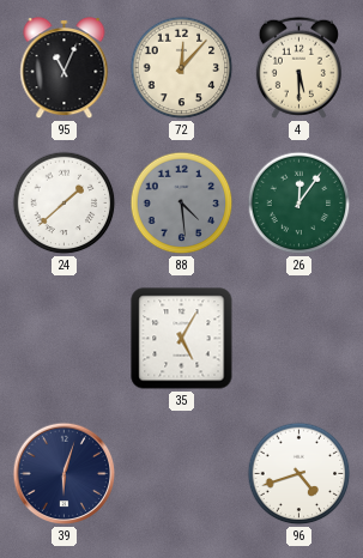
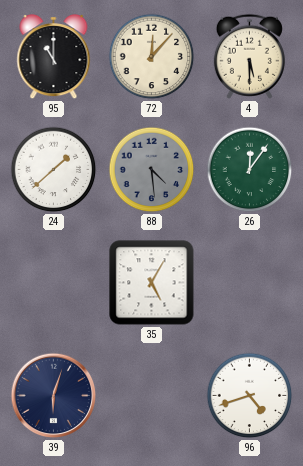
95: 11:04 -> 11:00
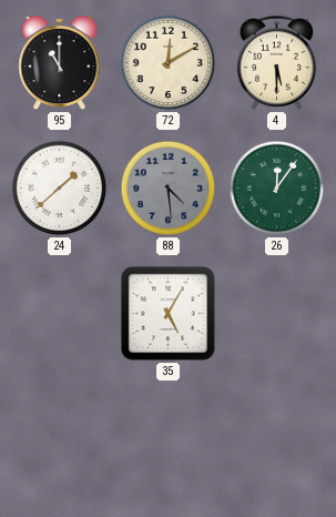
72: 12:07 -> 12:10
39: 6:03 -> none
96: 4:42 -> none
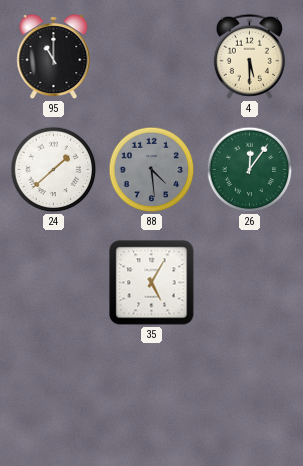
72: 12:10 -> none
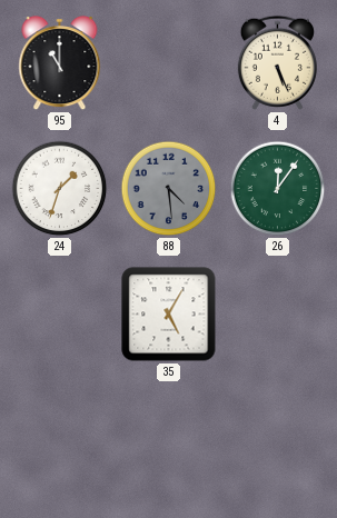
4: 5:30 -> 5:26
24: 1:38 -> 1:33
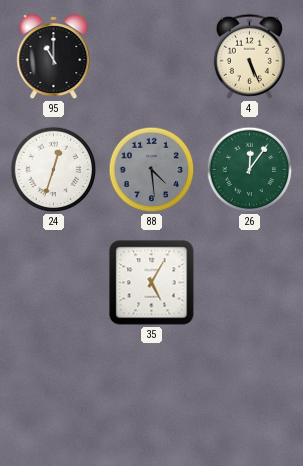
24: 1:33 -> 12:33
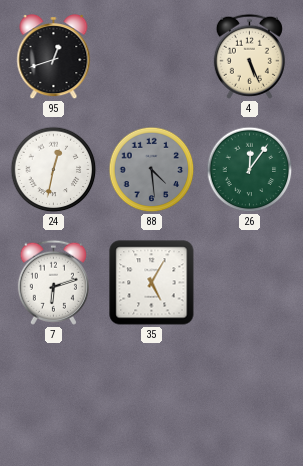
95: 11:00 -> 12:42
24: 12:33 -> 12:32
7: none -> 6:12
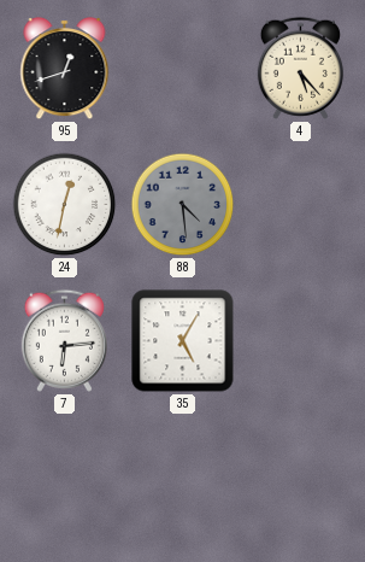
4: 5:26 -> 5:23
26: 12:06 -> none
7: 6:12 -> 6:14
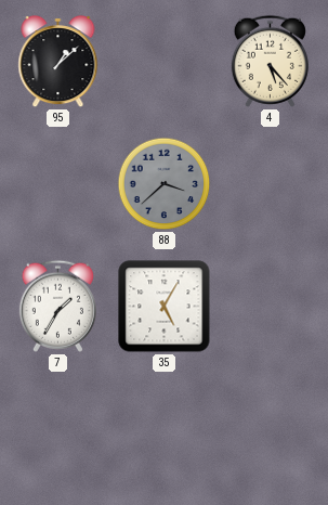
95: 12:42 -> 1:08
24: 12:32 -> none
88: 4:29 -> 3:38
7: 6:14 -> 1:35
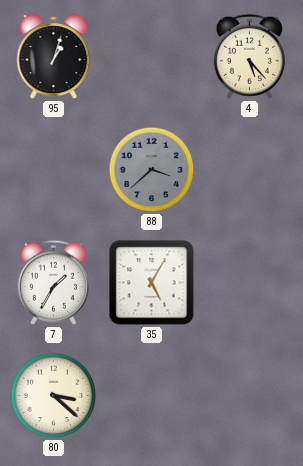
95: 1:08 -> 1:03
80: none -> 3:22
